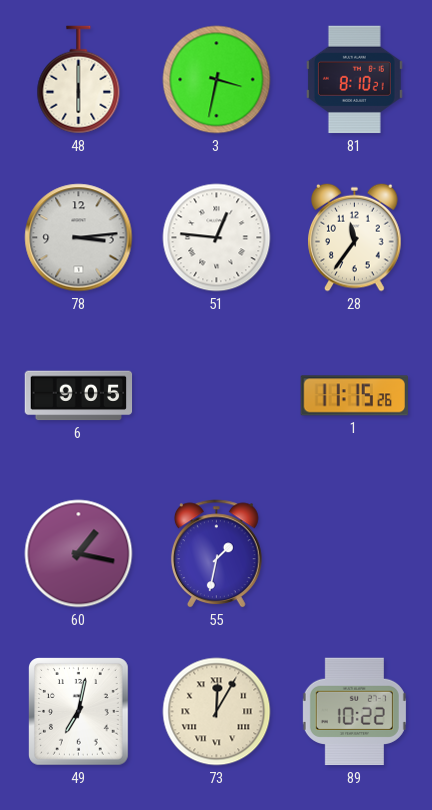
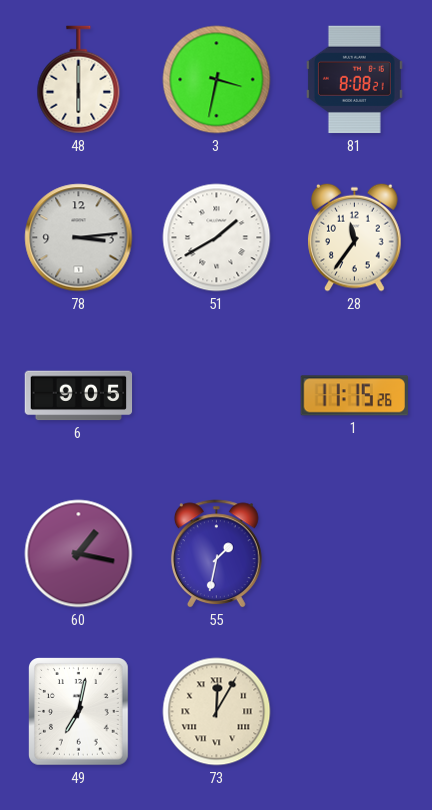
81: 8:10 -> 8:08
51: 12:46 -> 1:40
89: 10:22 -> none
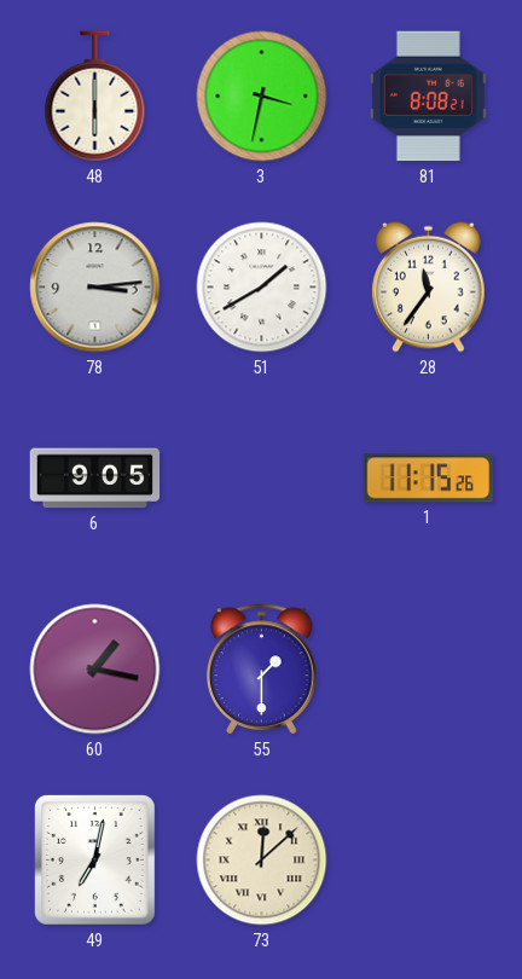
55: 1:32 -> 1:30
73: 12:05 -> 12:08
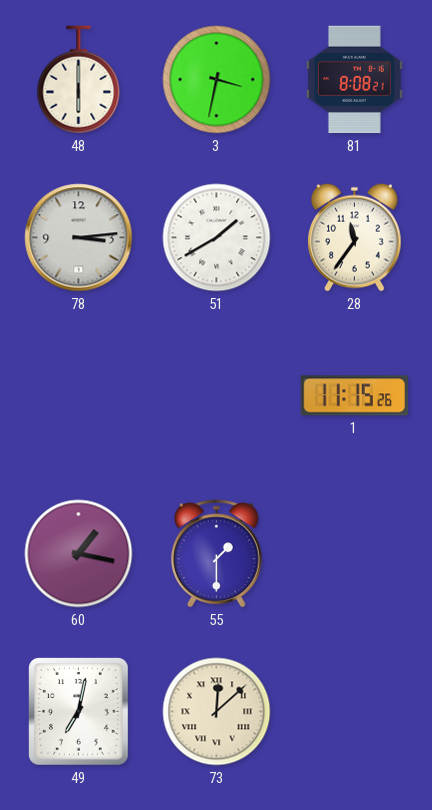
6: 9:05 -> none
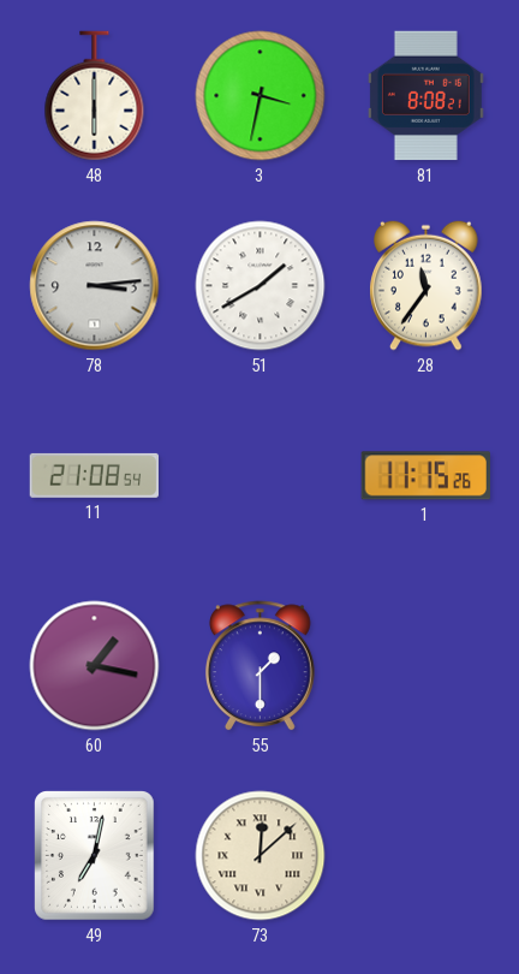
11: none -> 21:08
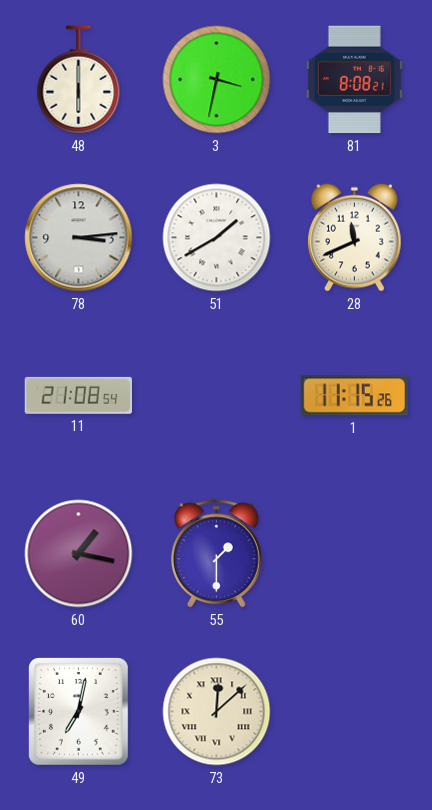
28: 11:36 -> 11:41
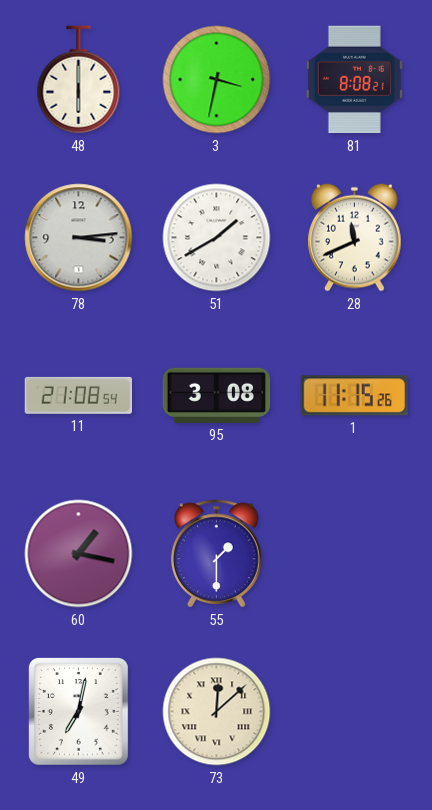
95: none -> 3:08
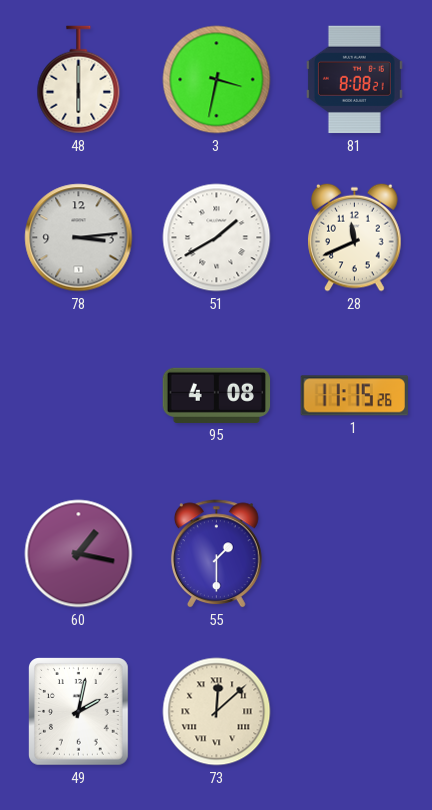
11: 21:08 -> none
95: 3:08 -> 4:08
49: 7:02 -> 2:02
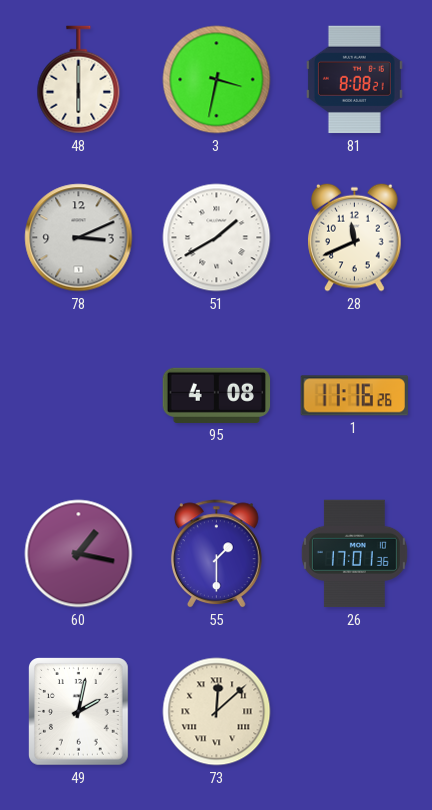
78: 3:14 -> 3:11
1: 11:15 -> 11:16
26: none -> 17:01
